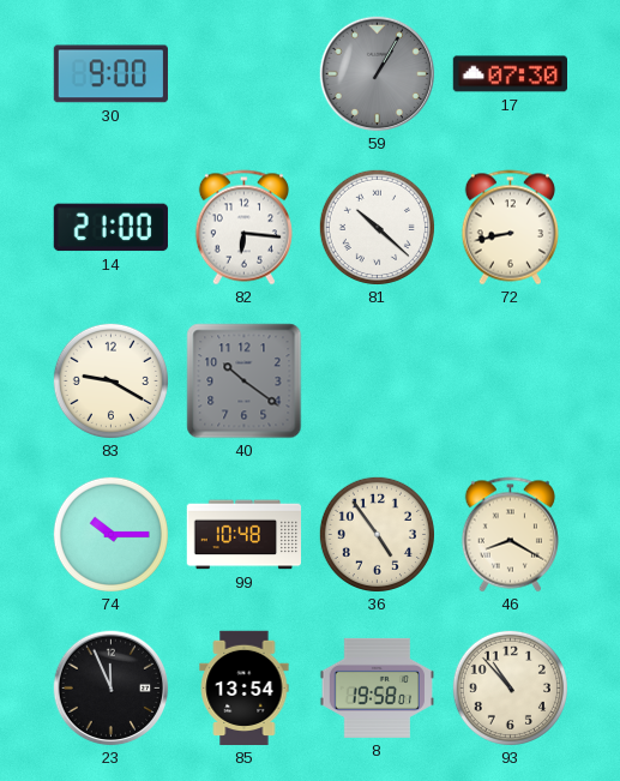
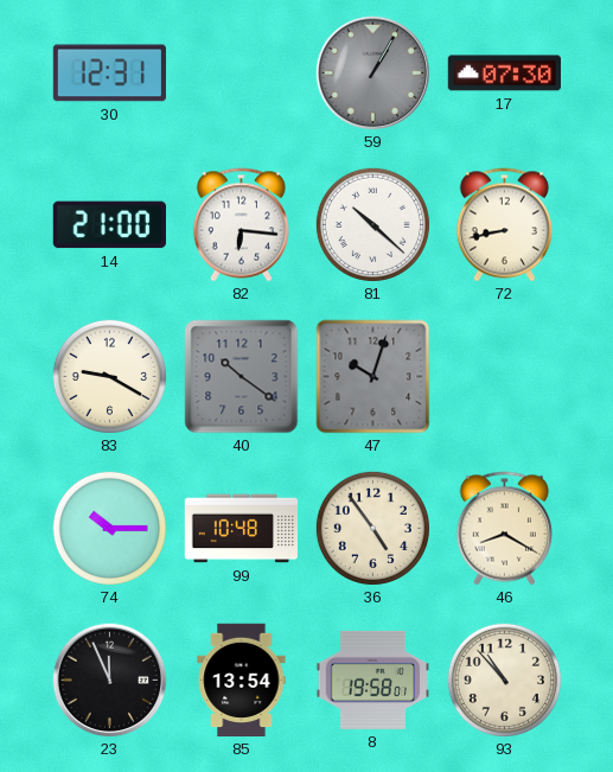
30: 9:00 -> 12:31
47: none -> 10:03
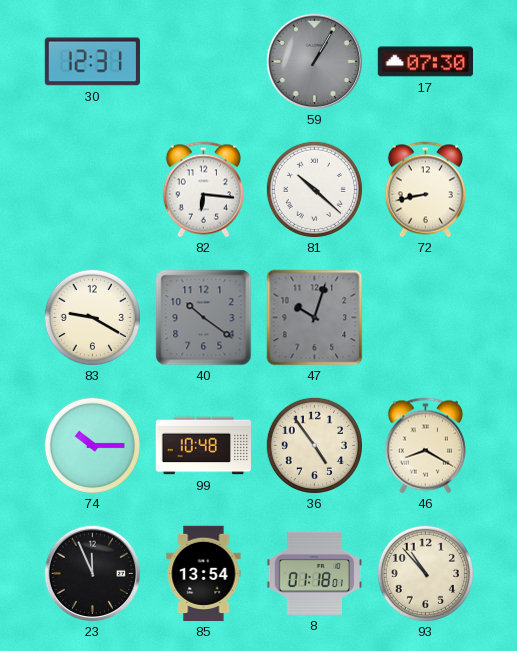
14: 21:00 -> none
8: 19:58 -> 01:18
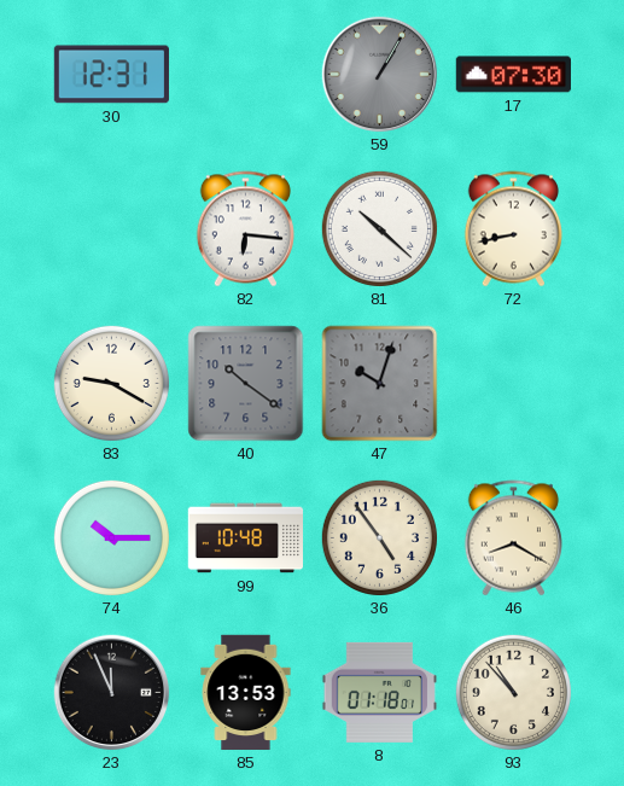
85: 13:54 -> 13:53
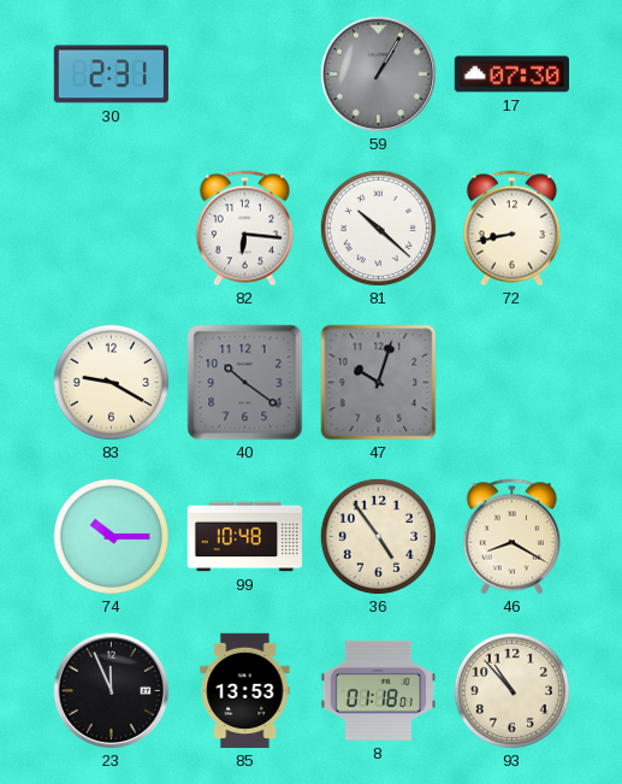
30: 12:31 -> 2:31
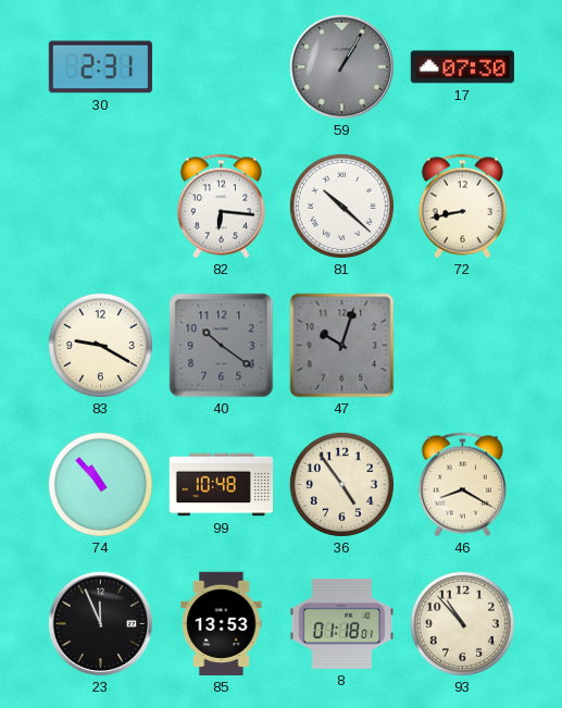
74: 10:15 -> 10:53
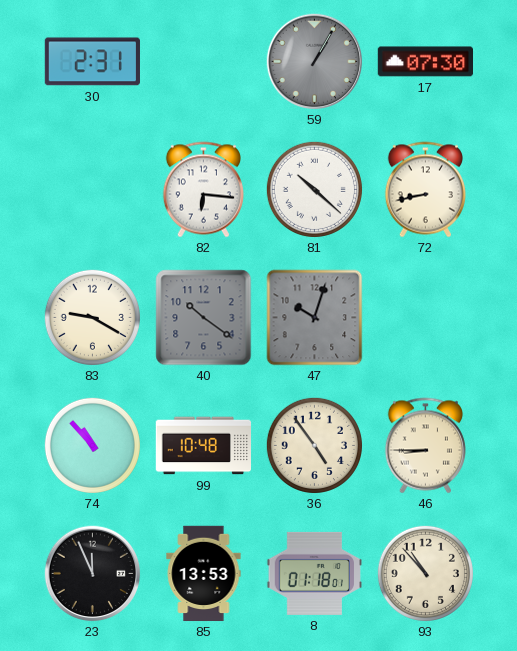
46: 8:20 -> 8:45
